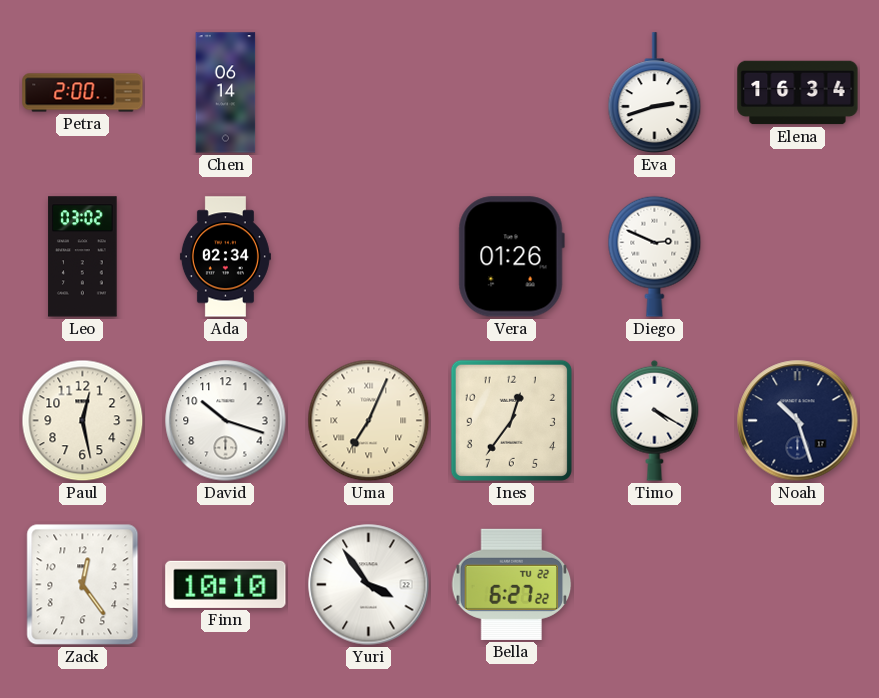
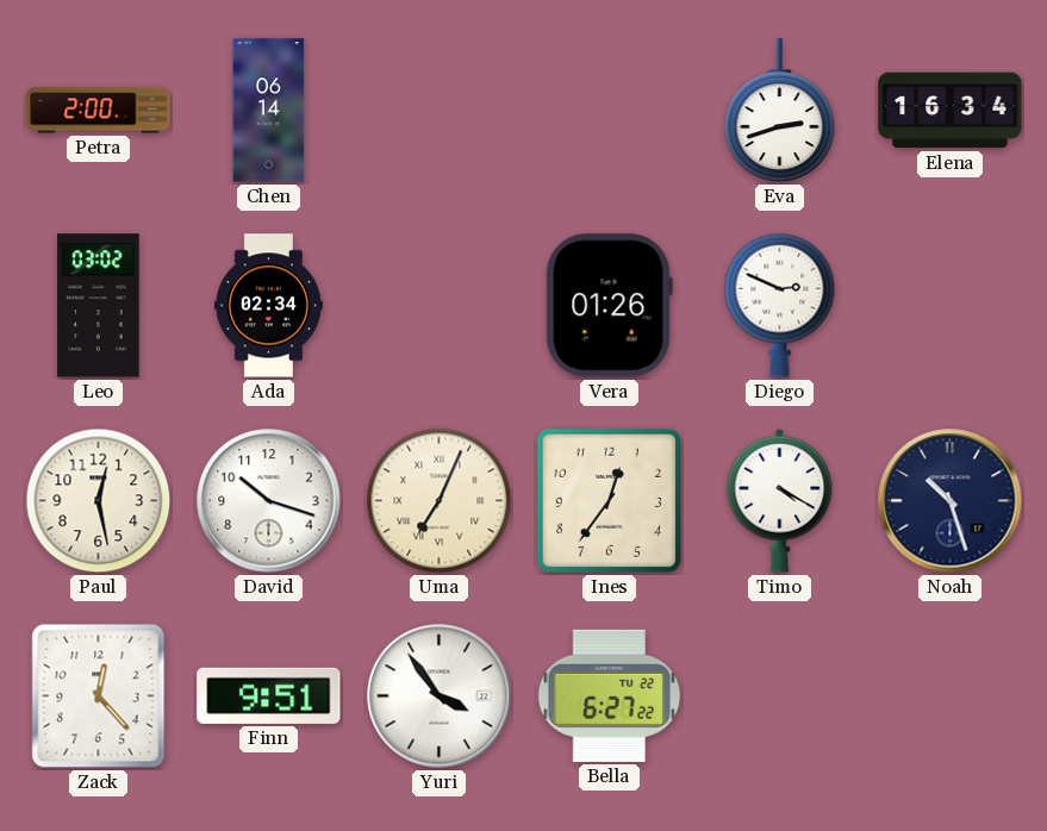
Zack: 12:24 -> 12:23
Finn: 10:10 -> 9:51
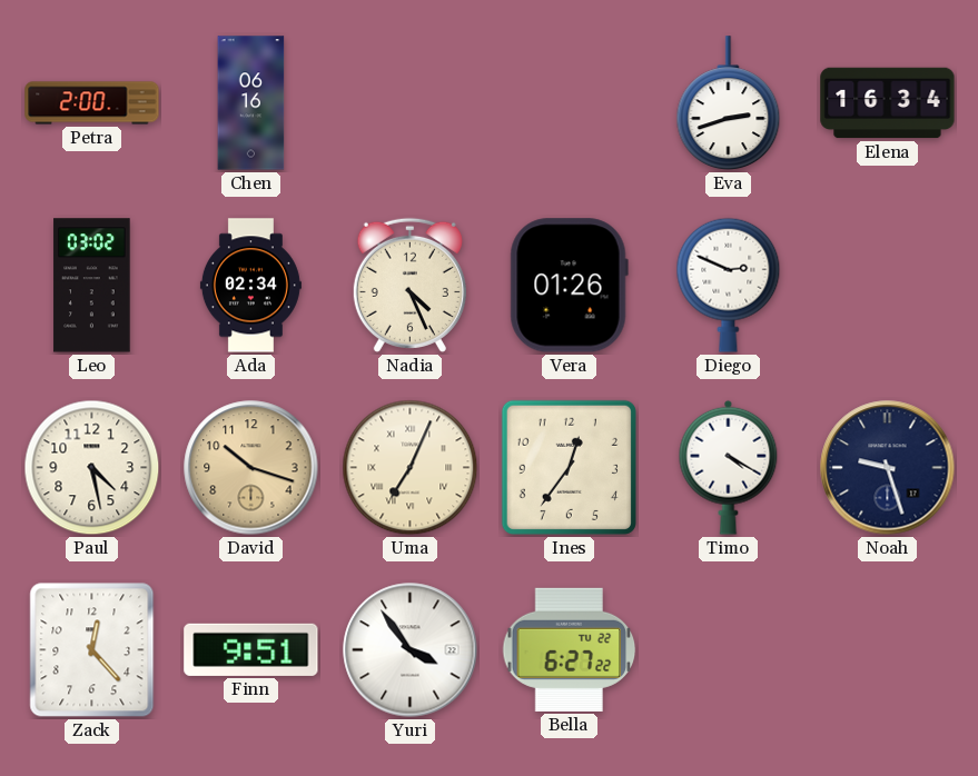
Chen: 06:14 -> 06:16
Nadia: none -> 4:26
Paul: 12:28 -> 4:28
David dial: white -> champagne
Noah: 10:27 -> 9:27
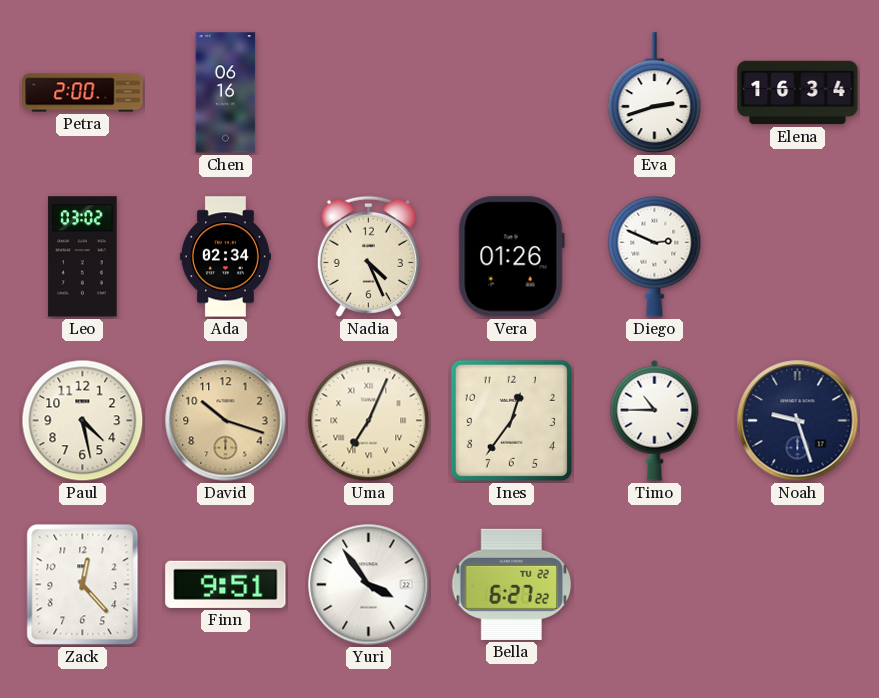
Timo: 4:20 -> 10:45
